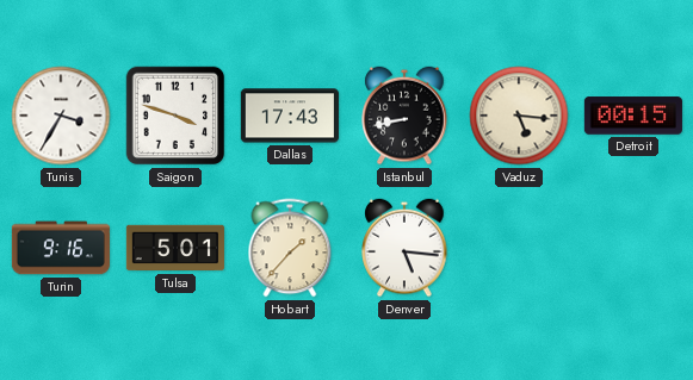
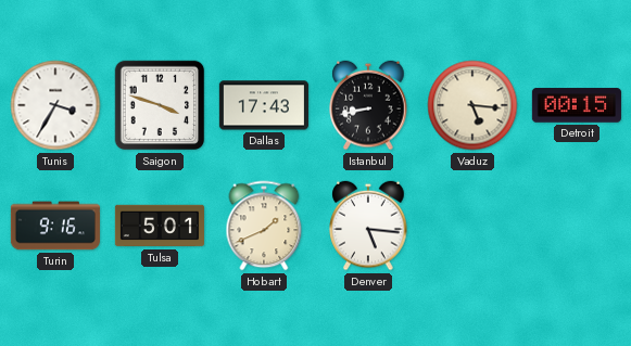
Hobart: 1:37 -> 1:41
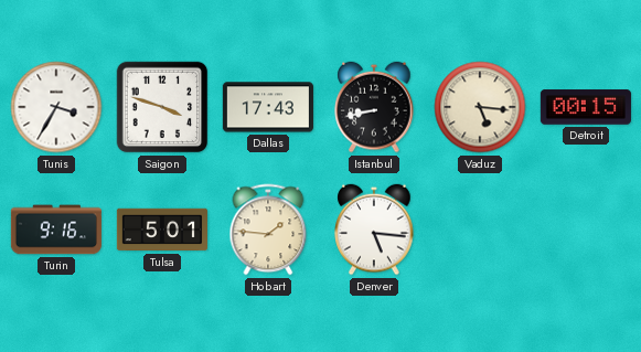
Hobart: 1:41 -> 1:46
